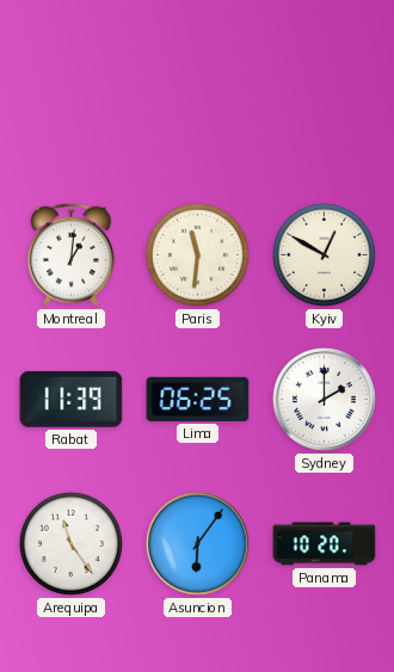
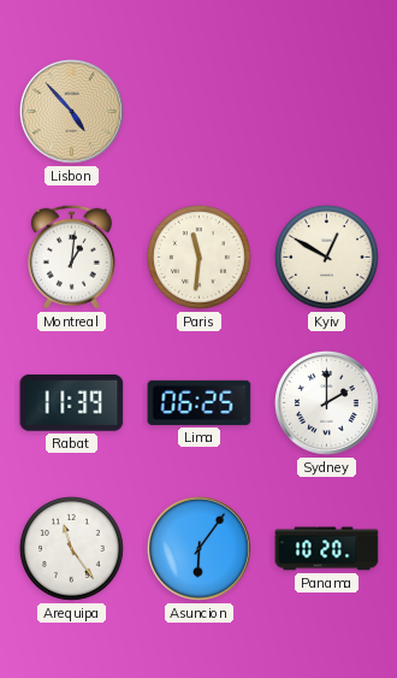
Lisbon: none -> 4:53
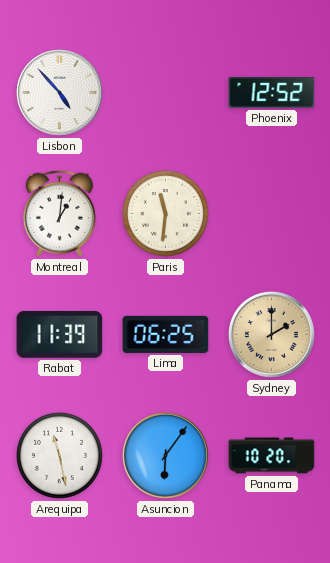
Lisbon dial: champagne -> white
Phoenix: none -> 12:52
Kyiv: 12:50 -> none
Sydney dial: white -> champagne
Arequipa: 11:24 -> 11:28
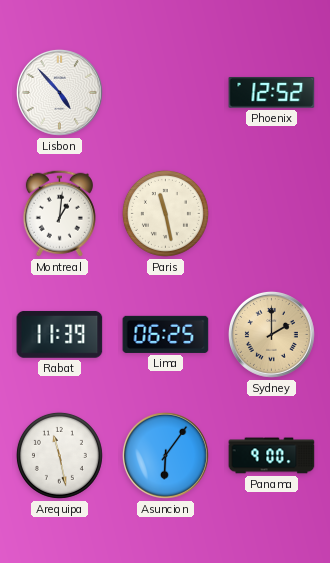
Paris: 11:31 -> 11:28
Panama: 10:20 -> 9:00
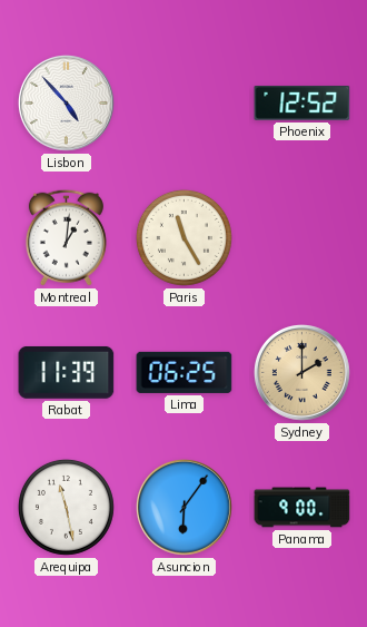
Paris: 11:28 -> 11:25
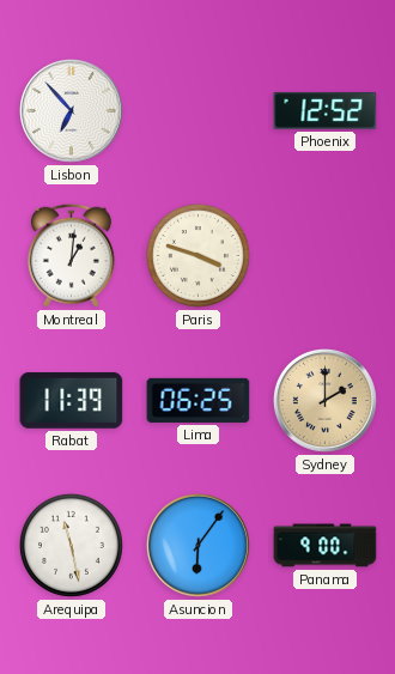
Lisbon: 4:53 -> 6:53
Paris: 11:25 -> 3:48
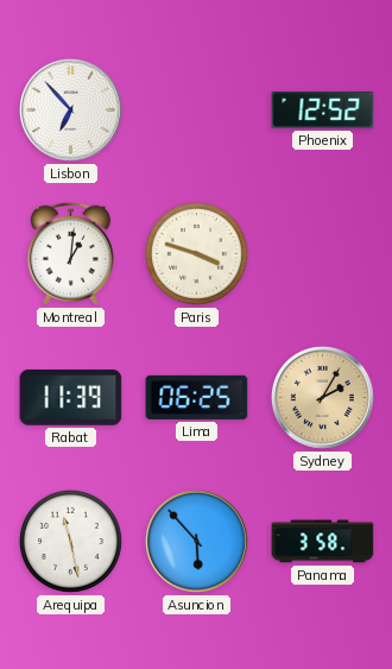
Sydney: 2:00 -> 2:05
Asuncion: 6:06 -> 5:53
Panama: 9:00 -> 3:58
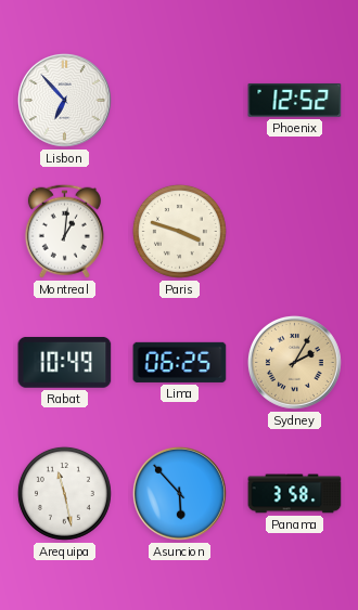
Rabat: 11:39 -> 10:49
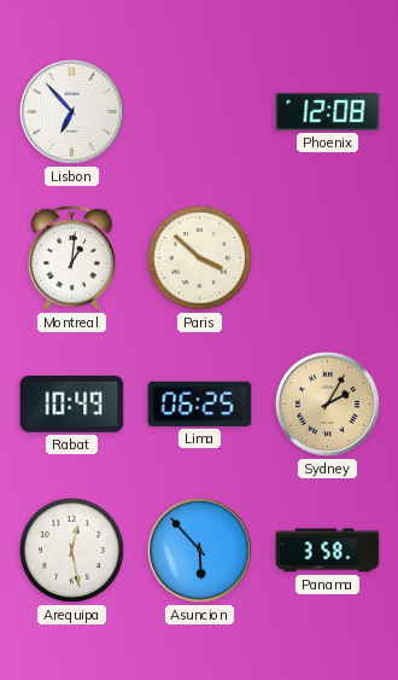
Phoenix: 12:52 -> 12:08
Paris: 3:48 -> 3:52
Arequipa: 11:28 -> 12:28
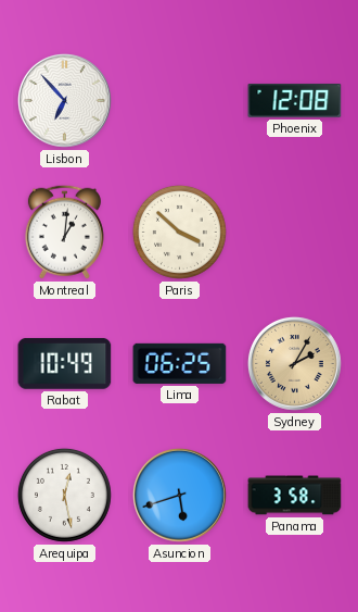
Asuncion: 5:53 -> 5:42
